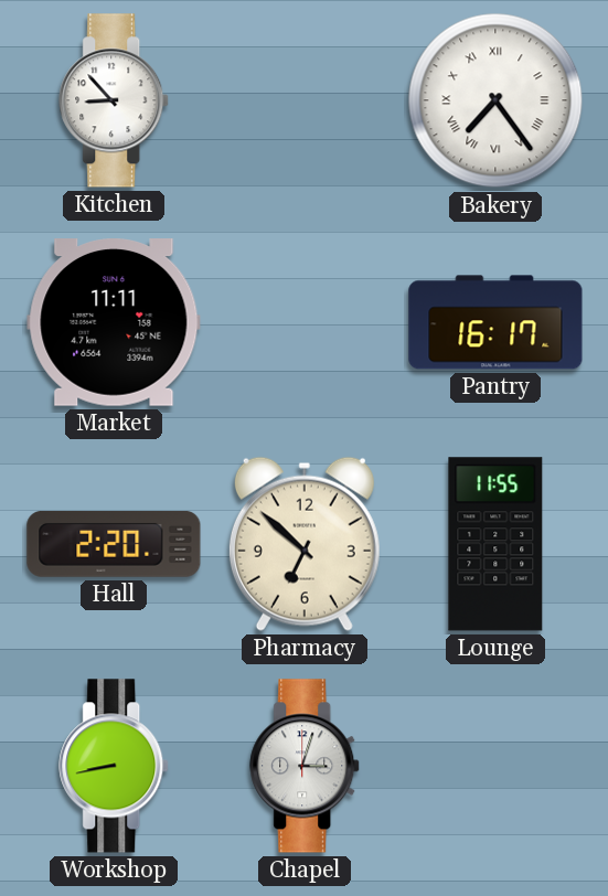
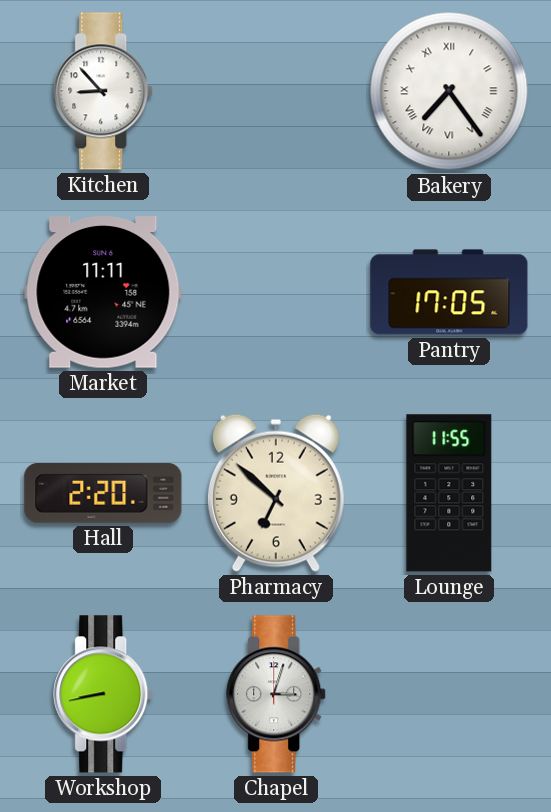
Pantry: 16:17 -> 17:05
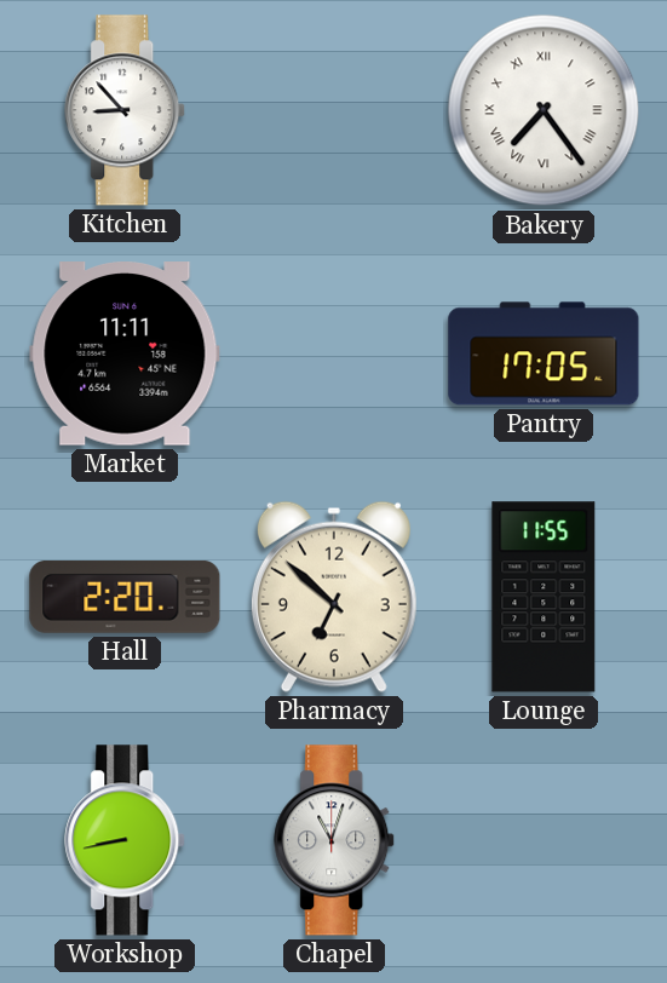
Chapel: 3:03 -> 11:03
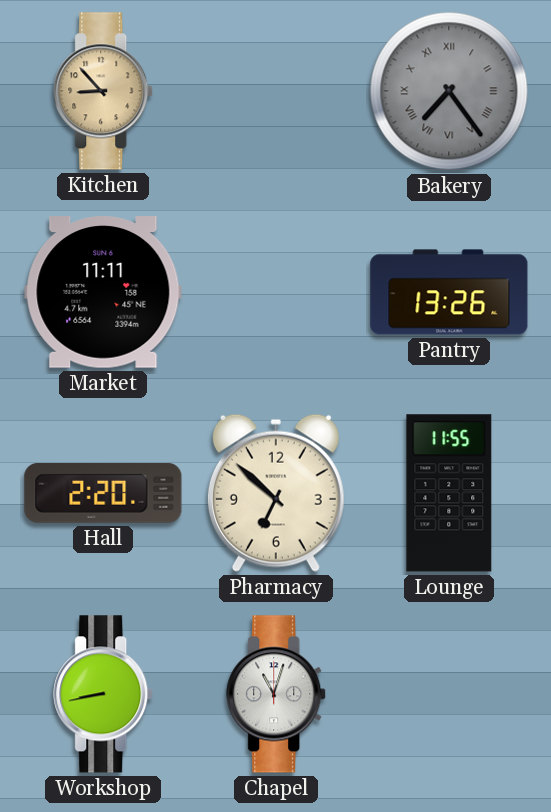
Kitchen dial: white -> champagne
Bakery dial: white -> grey
Pantry: 17:05 -> 13:26
